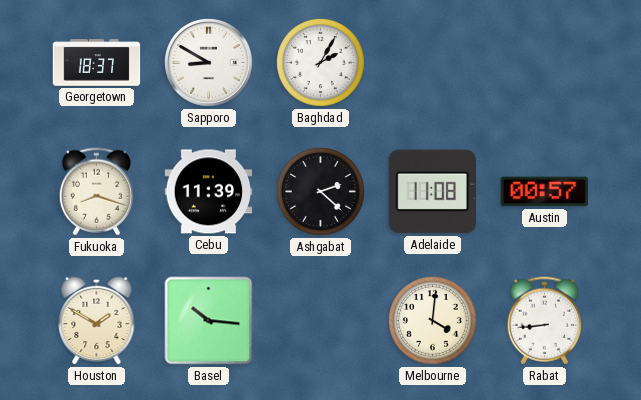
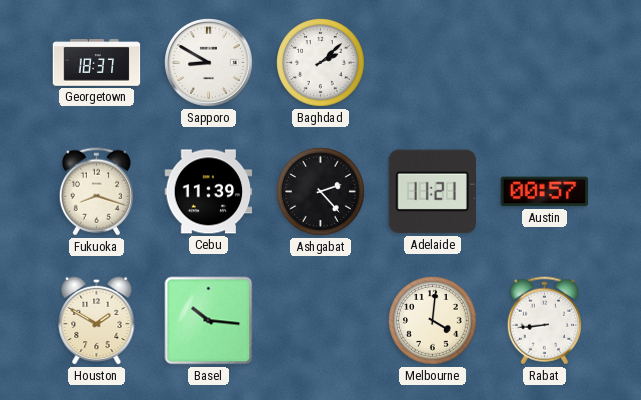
Baghdad: 2:05 -> 2:08
Ashgabat: 2:22 -> 2:23
Adelaide: 11:08 -> 11:21
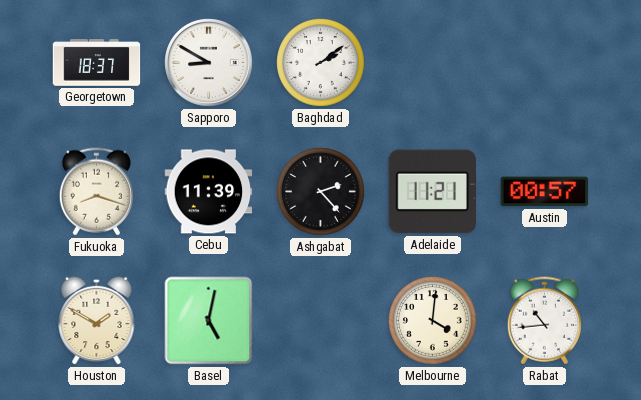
Baghdad: 2:08 -> 2:09
Basel: 10:16 -> 5:02
Rabat: 8:44 -> 10:44
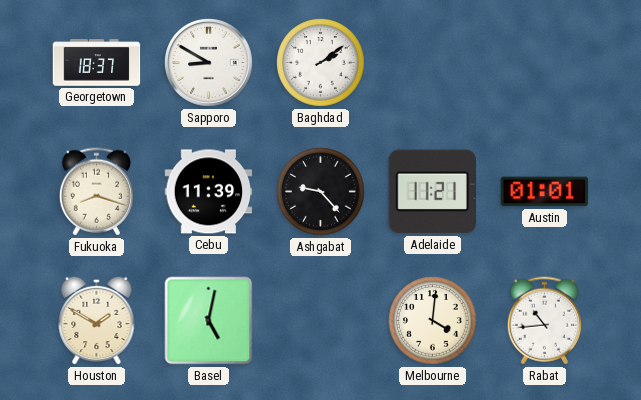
Ashgabat: 2:23 -> 9:23
Austin: 00:57 -> 01:01
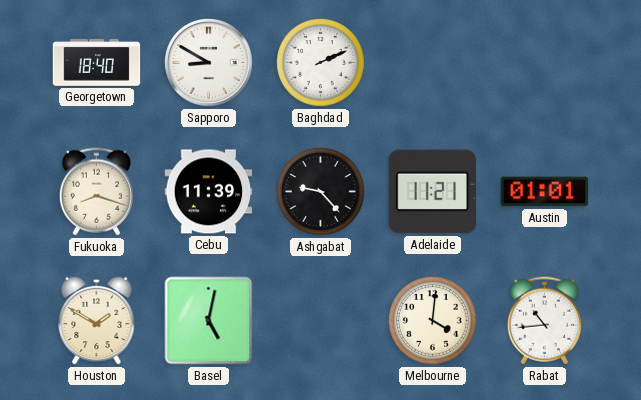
Georgetown: 18:37 -> 18:40
Baghdad: 2:09 -> 2:11
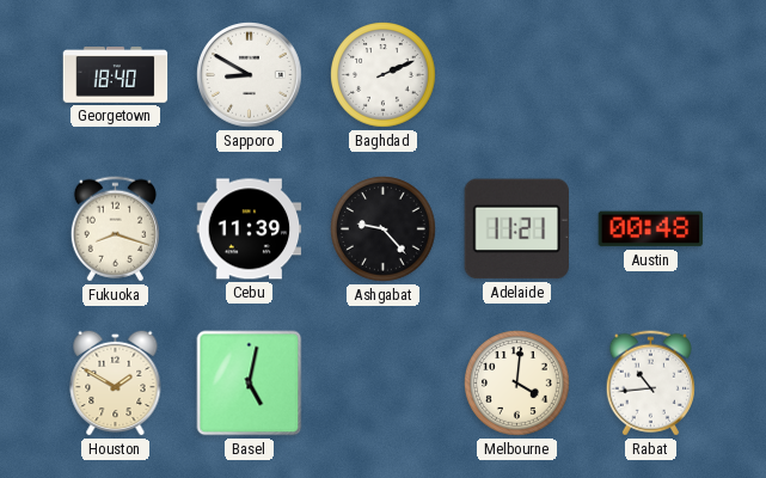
Austin: 01:01 -> 00:48
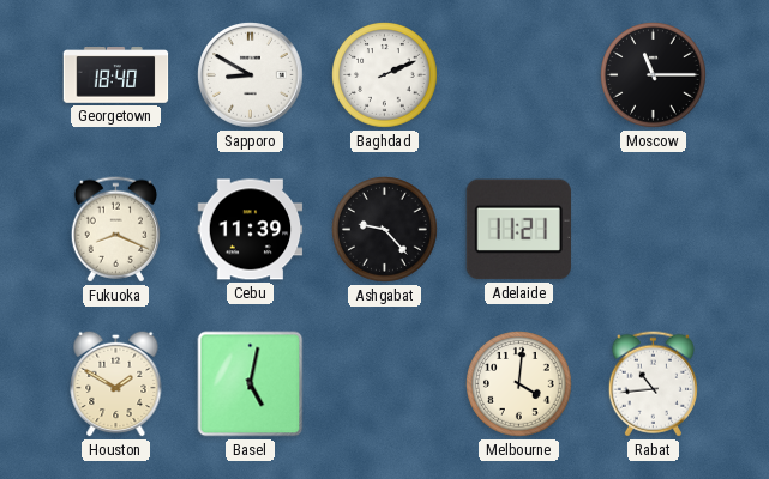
Moscow: none -> 11:15
Fukuoka: 8:18 -> 8:19
Austin: 00:48 -> none
